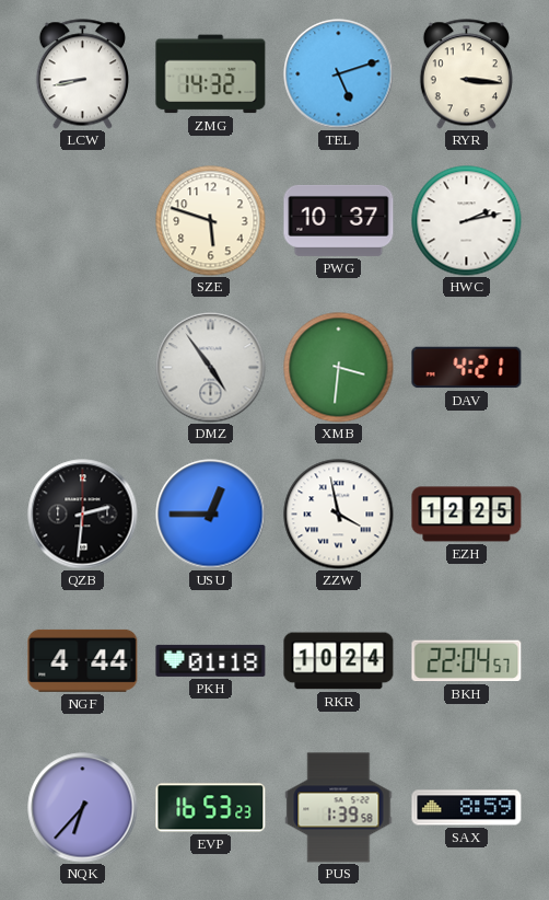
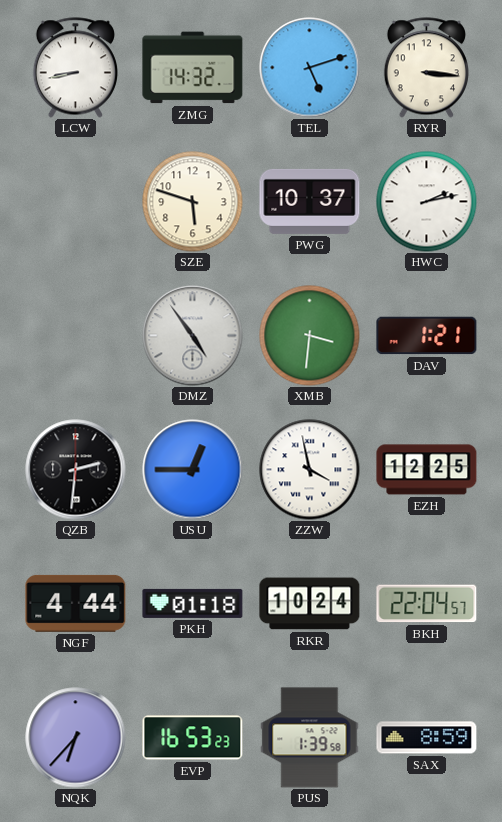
DAV: 4:21 -> 1:21
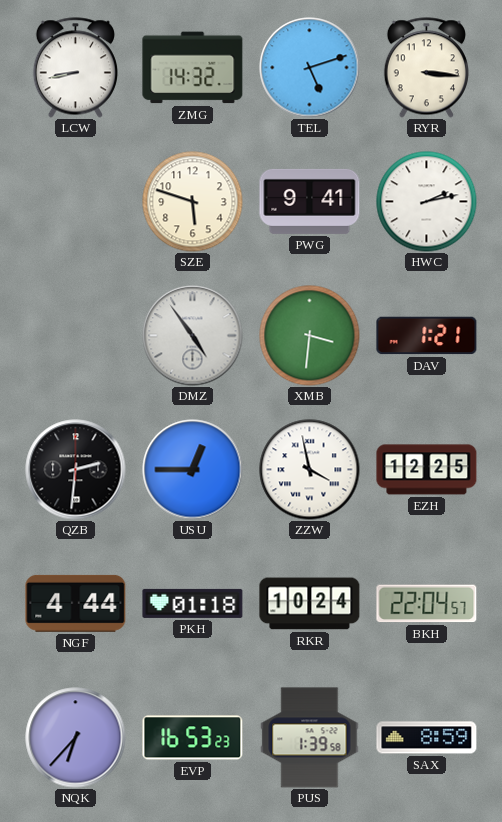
PWG: 10:37 -> 9:41
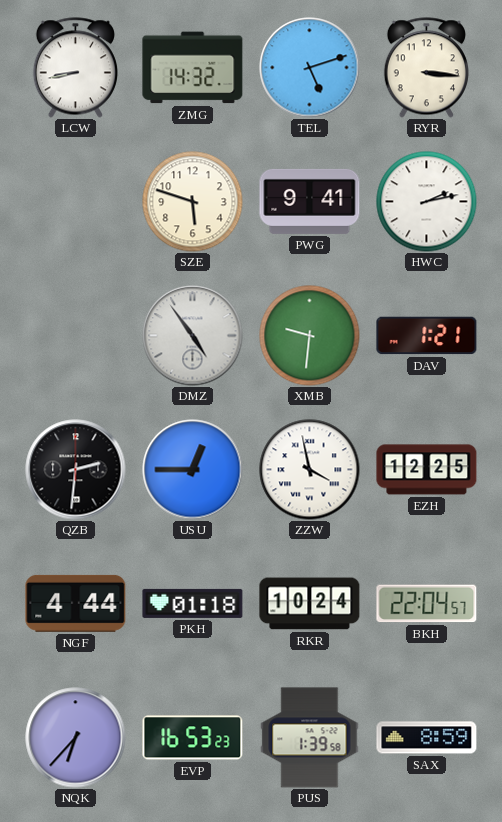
XMB: 3:31 -> 9:31
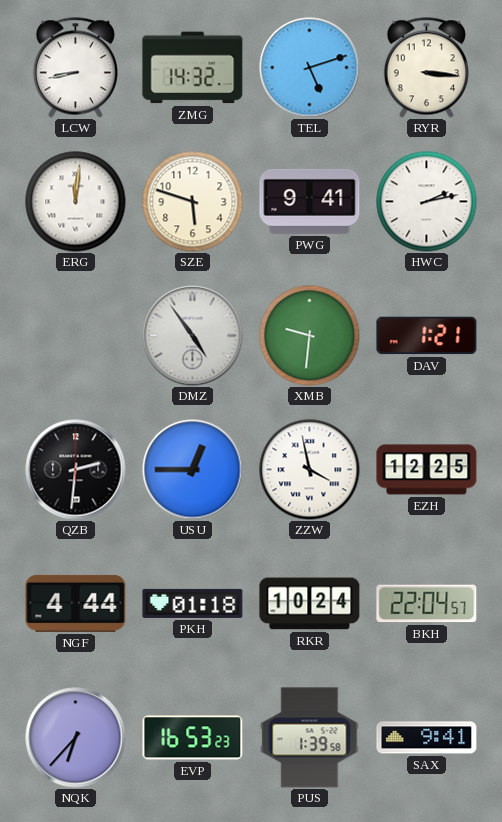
ERG: none -> 12:01
SAX: 8:59 -> 9:41
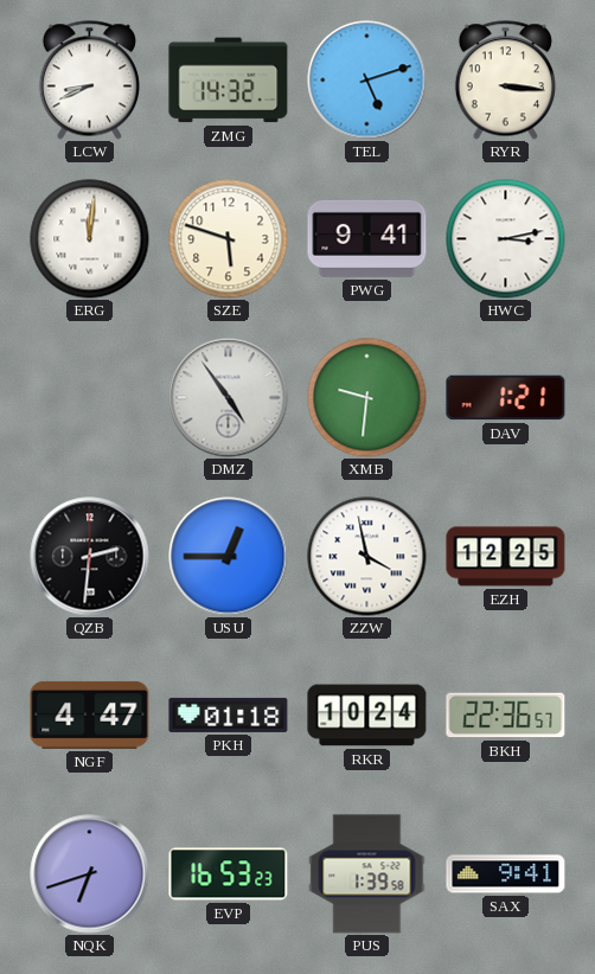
LCW: 8:43 -> 8:41
HWC: 2:13 -> 3:13
NGF: 4:44 -> 4:47
BKH: 22:04 -> 22:36
NQK: 6:37 -> 6:42
